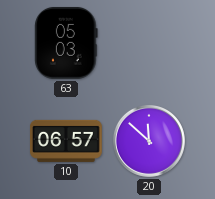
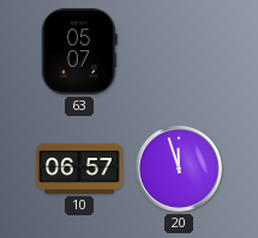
63: 05:03 -> 05:07
20: 11:52 -> 11:57
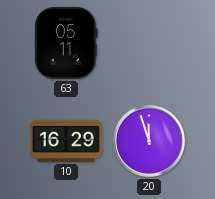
63: 05:07 -> 05:11
10: 06:57 -> 16:29
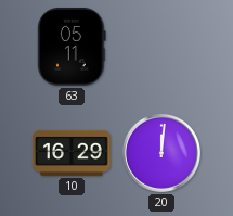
20: 11:57 -> 12:01
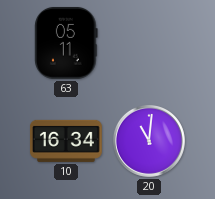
10: 16:29 -> 16:34
20: 12:01 -> 11:01
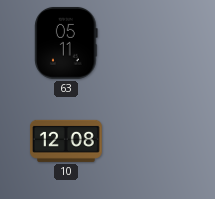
10: 16:34 -> 12:08
20: 11:01 -> none
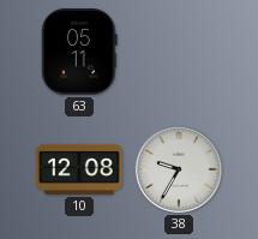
38: none -> 9:35
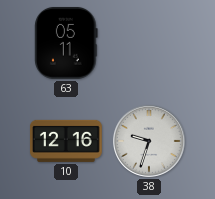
10: 12:08 -> 12:16
38: 9:35 -> 9:33
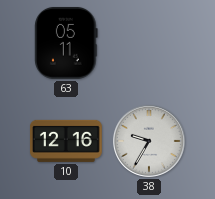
38: 9:33 -> 9:35
